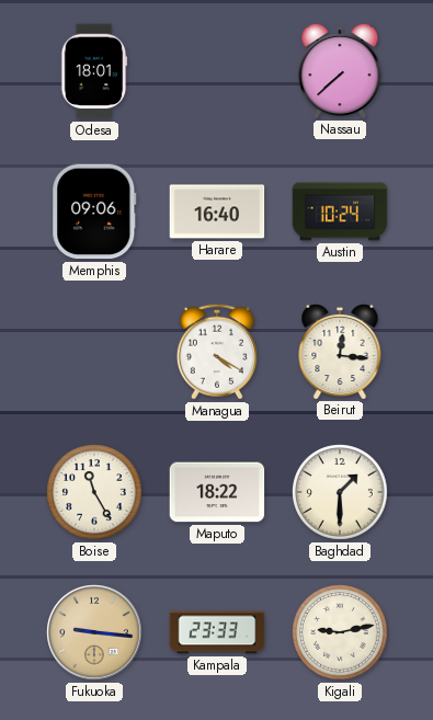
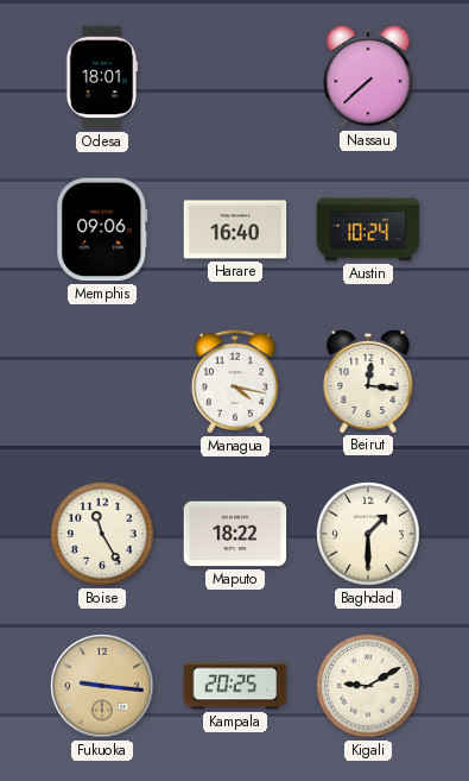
Managua: 4:20 -> 4:17
Kampala: 23:33 -> 20:25
Kigali: 9:13 -> 9:10
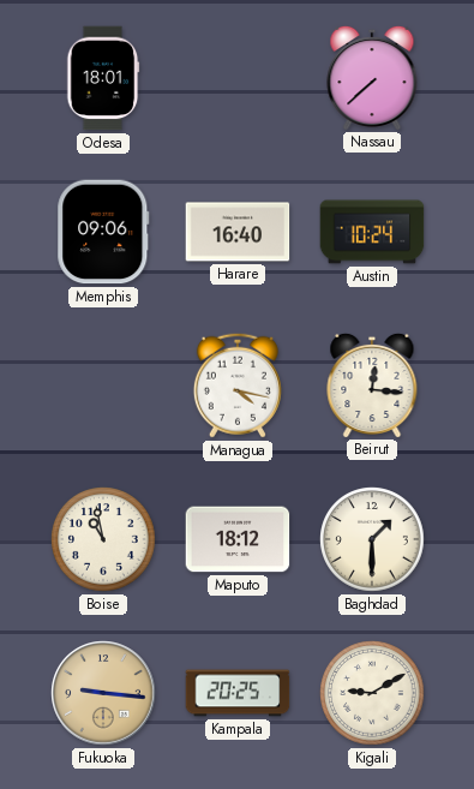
Boise: 11:25 -> 10:58
Maputo: 18:22 -> 18:12
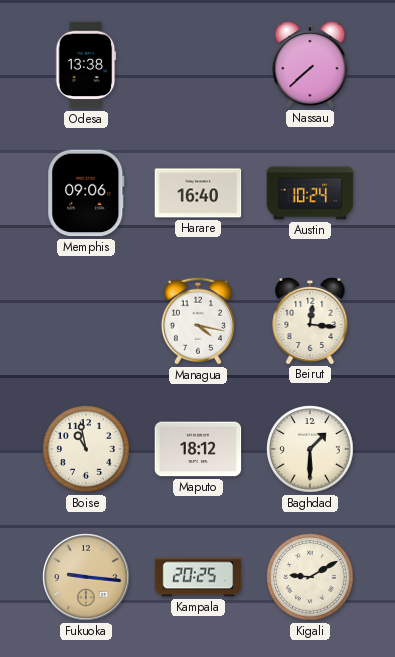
Odesa: 18:01 -> 13:38
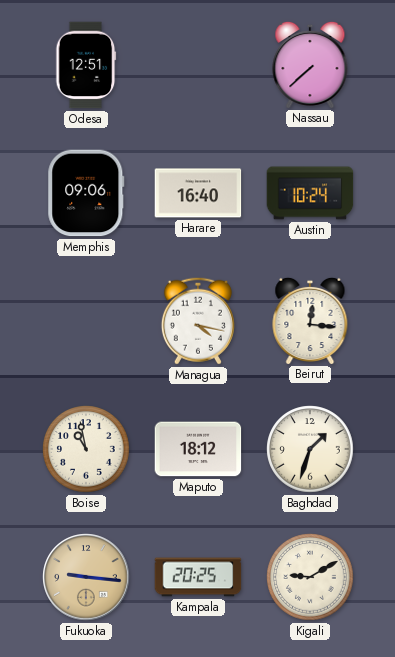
Odesa: 13:38 -> 12:51
Baghdad: 1:30 -> 1:33
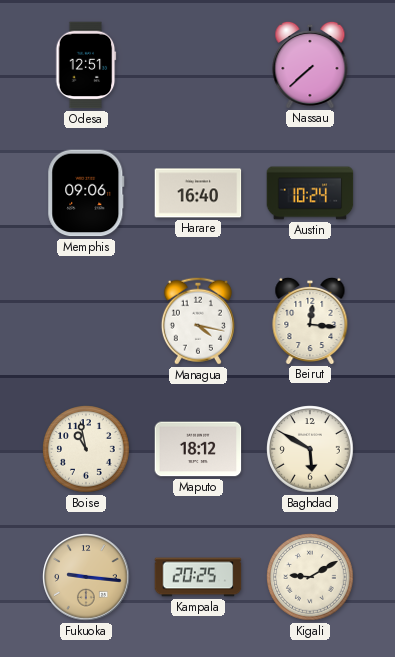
Baghdad: 1:33 -> 5:50
